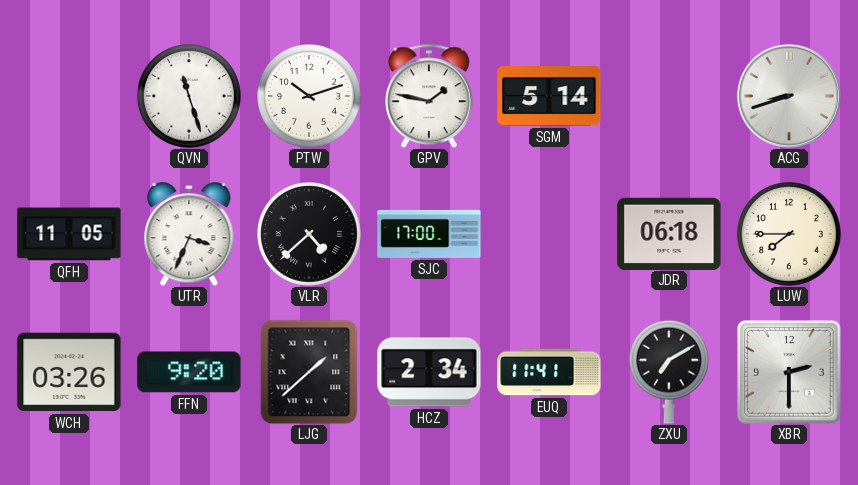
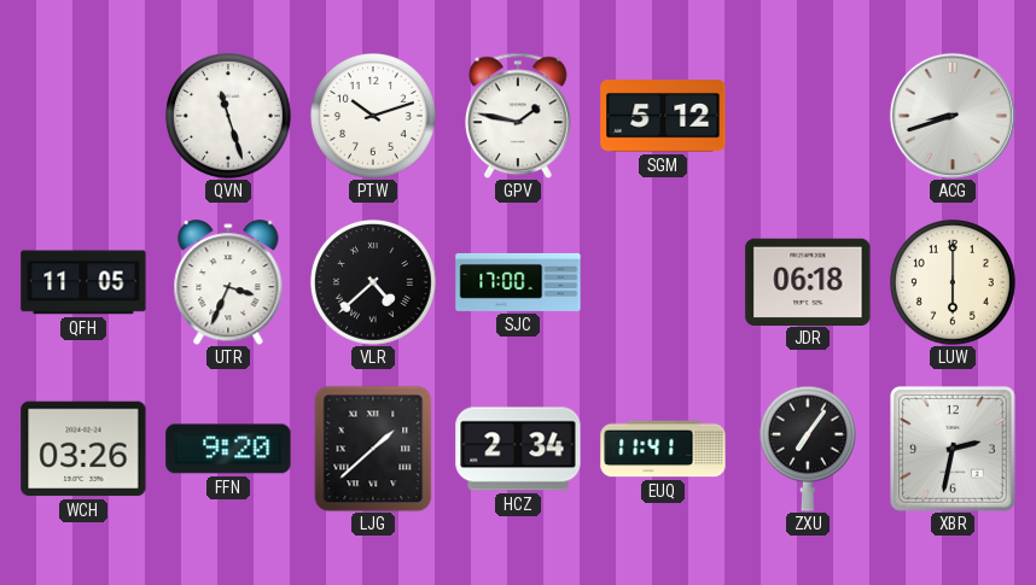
SGM: 5:14 -> 5:12
LUW: 7:45 -> 6:00
ZXU: 7:10 -> 7:06
XBR: 2:30 -> 2:32
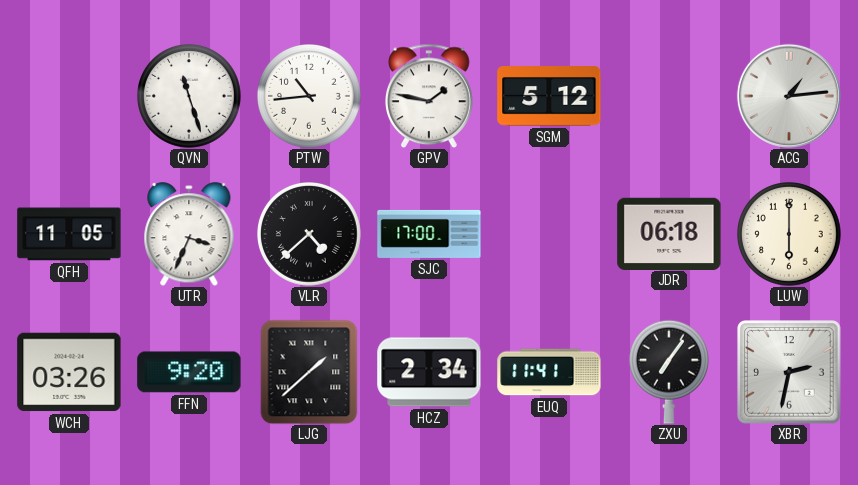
PTW: 10:12 -> 10:44
ACG: 8:42 -> 1:14
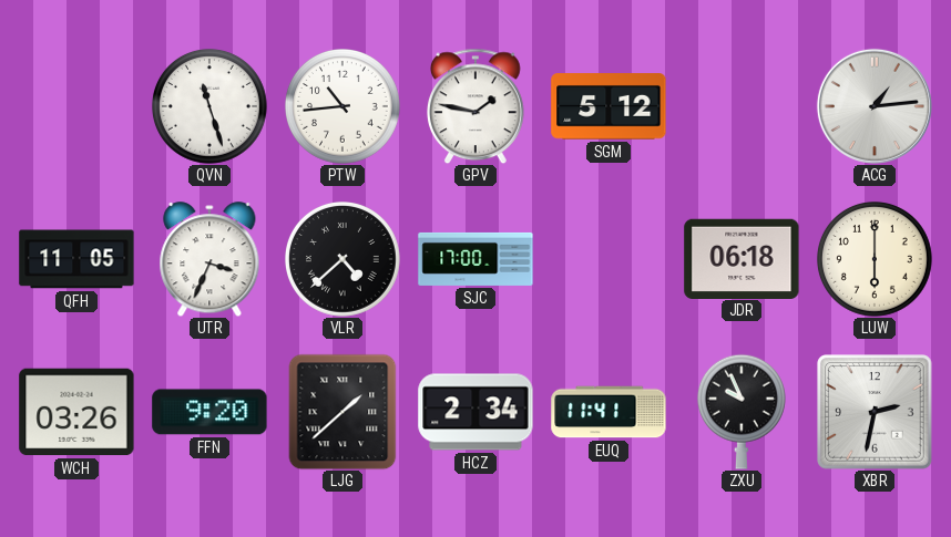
ZXU: 7:06 -> 9:56
